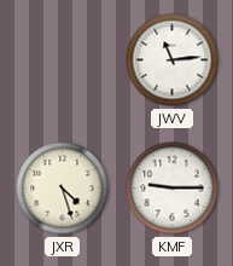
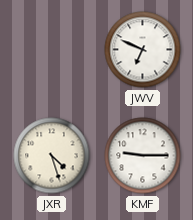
JWV: 11:14 -> 6:49
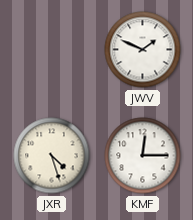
JWV: 6:49 -> 1:49
KMF: 9:15 -> 12:15
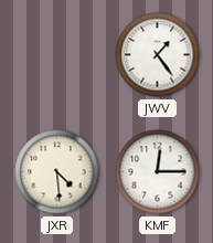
JWV: 1:49 -> 1:24
JXR: 4:27 -> 4:29
